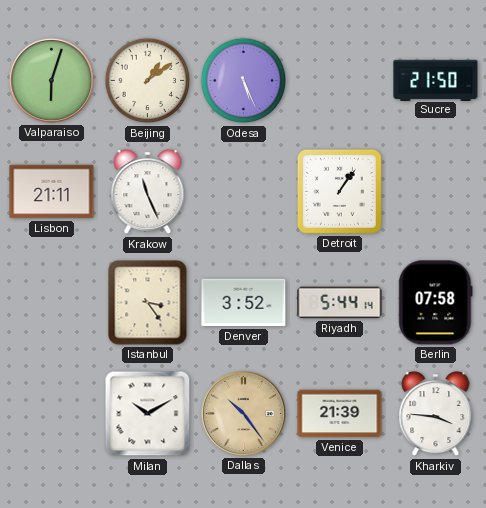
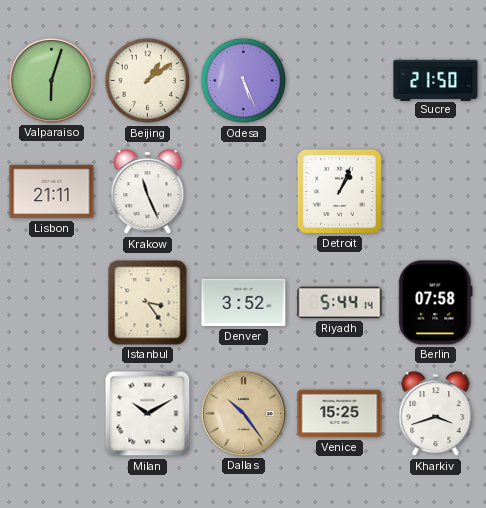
Detroit: 1:06 -> 1:04
Venice: 21:39 -> 15:25
Kharkiv: 3:46 -> 3:42
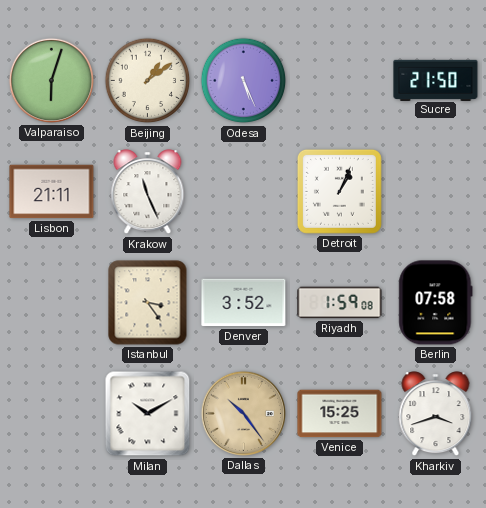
Riyadh: 5:44 -> 1:59
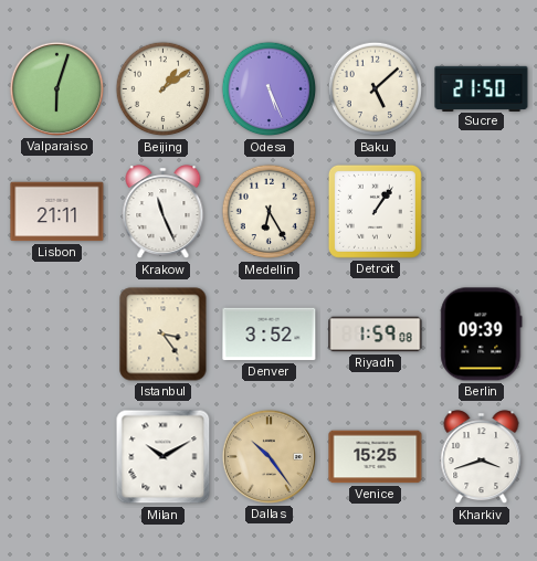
Baku: none -> 5:08
Medellin: none -> 6:25
Detroit: 1:04 -> 1:06
Berlin: 07:58 -> 09:39
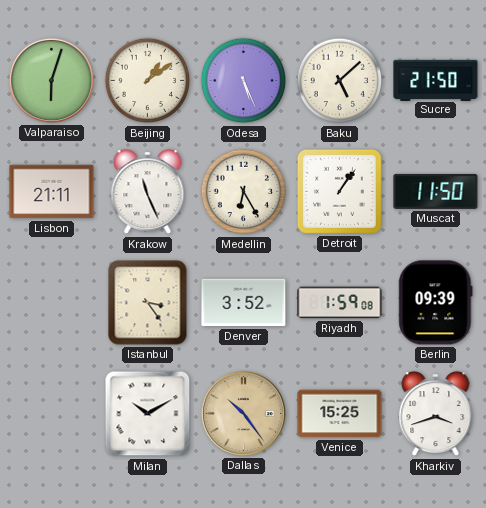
Muscat: none -> 11:50
